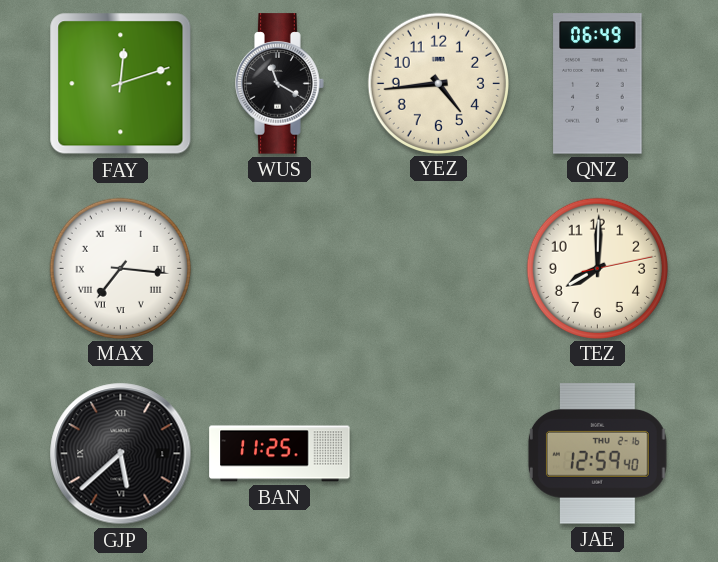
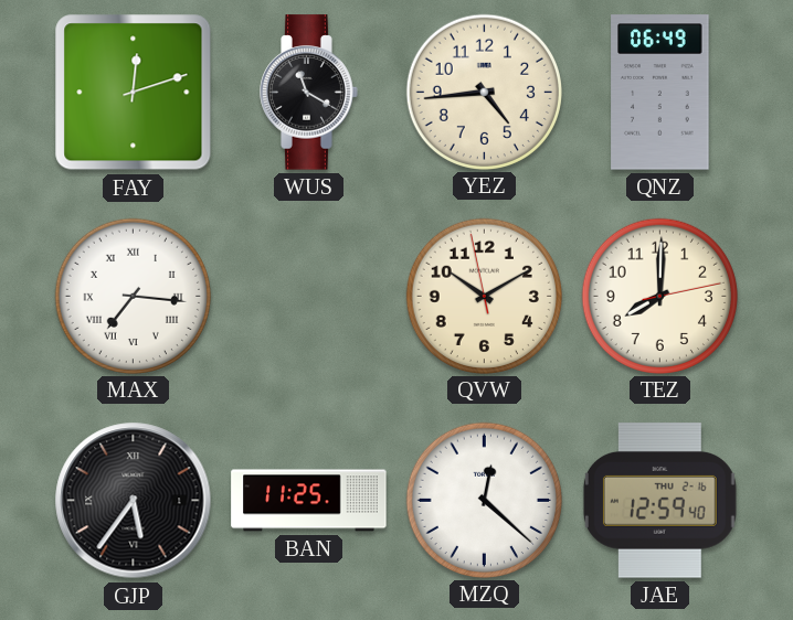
QVW: none -> 10:09
GJP: 5:38 -> 5:36
MZQ: none -> 12:22
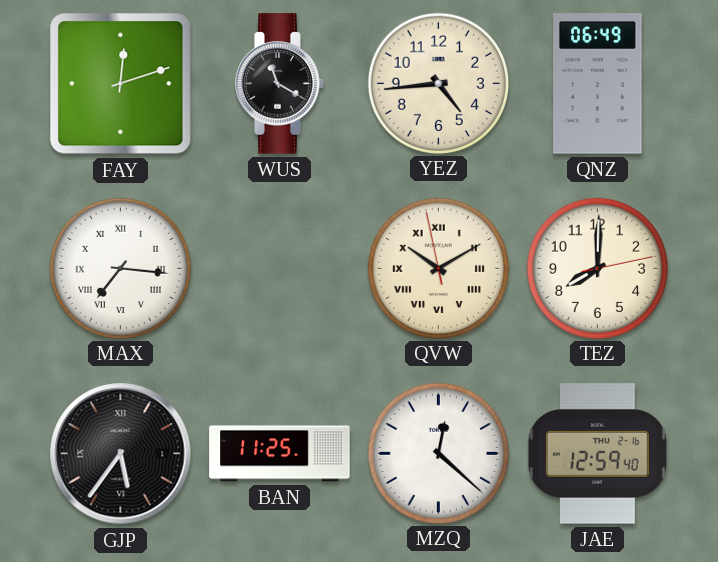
QVW numerals: Arabic -> Roman
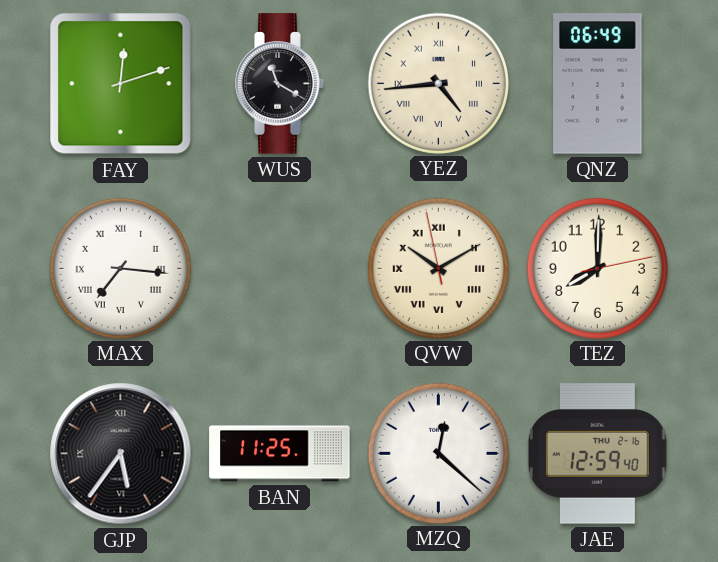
YEZ numerals: Arabic -> Roman
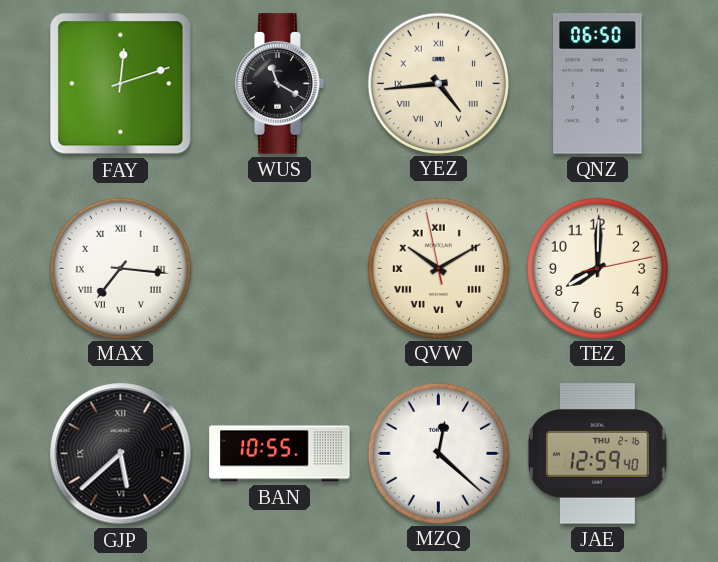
QNZ: 06:49 -> 06:50
GJP: 5:36 -> 5:38
BAN: 11:25 -> 10:55
